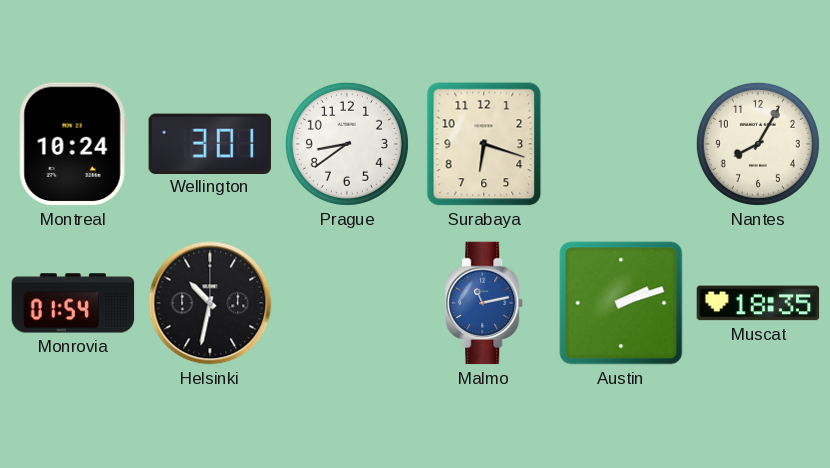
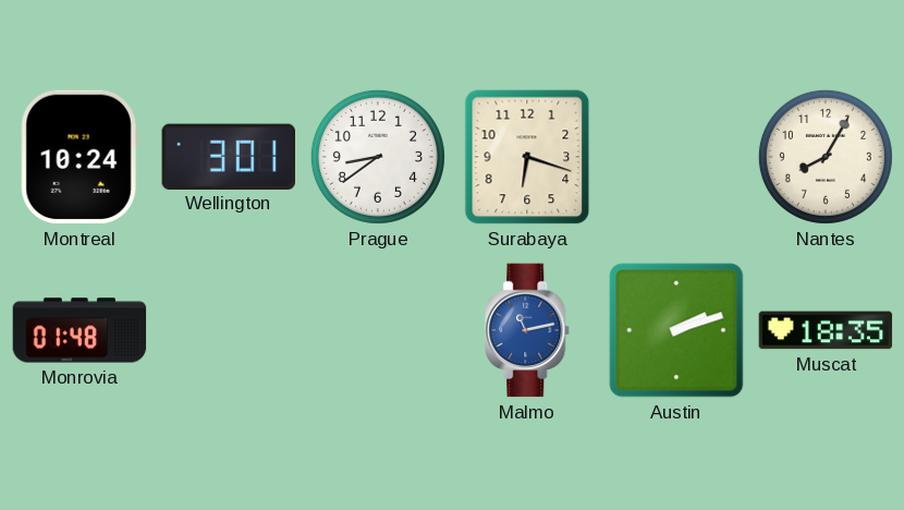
Monrovia: 01:54 -> 01:48
Helsinki: 10:32 -> none
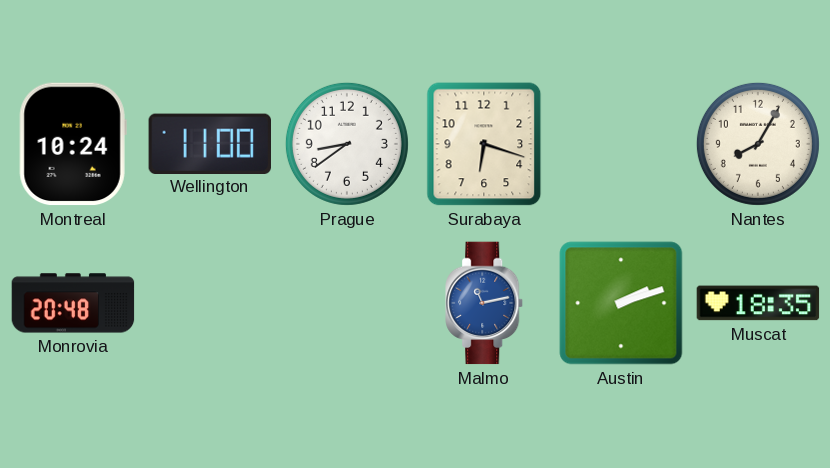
Wellington: 3:01 -> 11:00
Monrovia: 01:48 -> 20:48
